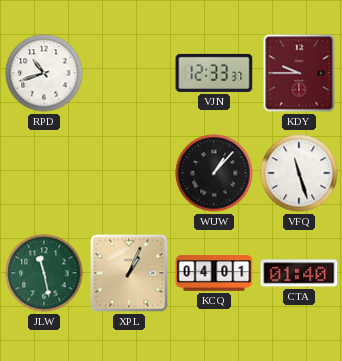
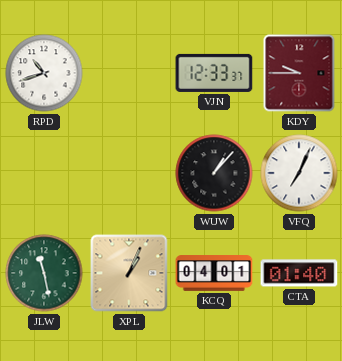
VFQ: 11:27 -> 7:04
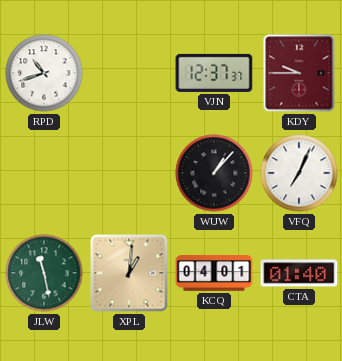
VJN: 12:33 -> 12:37
XPL: 1:04 -> 1:01
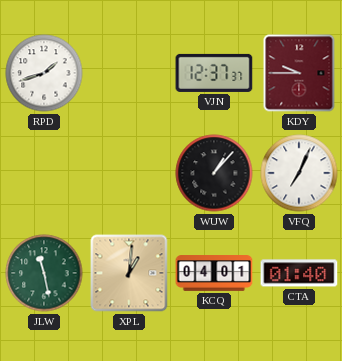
RPD: 10:42 -> 1:42
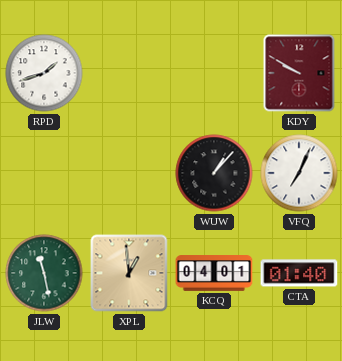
VJN: 12:37 -> none
KDY: 9:45 -> 9:50
XPL: 1:01 -> 12:59
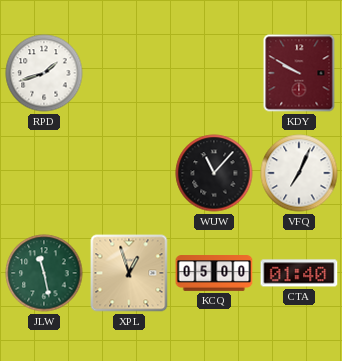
WUW: 1:07 -> 11:07
XPL: 12:59 -> 12:57
KCQ: 04:01 -> 05:00
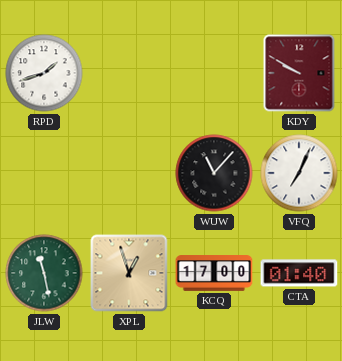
KCQ: 05:00 -> 17:00
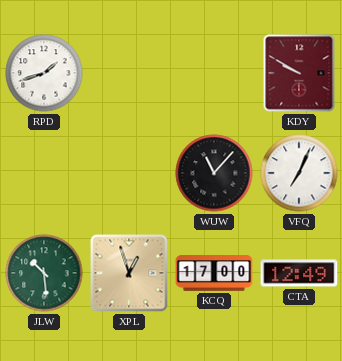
JLW: 11:28 -> 10:29
CTA: 01:40 -> 12:49
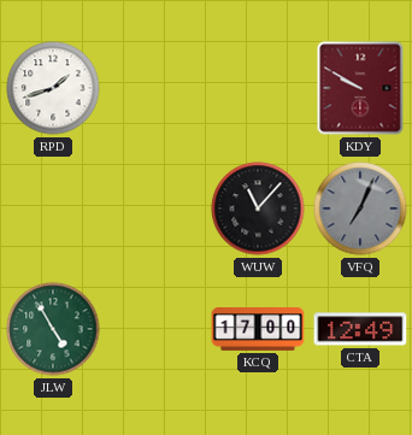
VFQ dial: white -> grey
JLW: 10:29 -> 4:55
XPL: 12:57 -> none
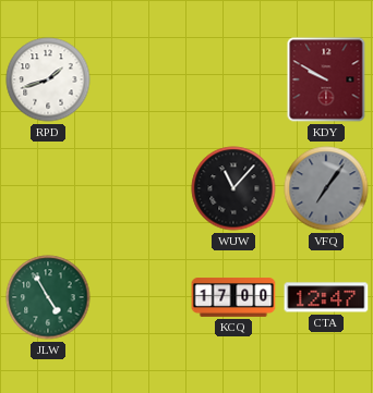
VFQ: 7:04 -> 7:06
CTA: 12:49 -> 12:47
